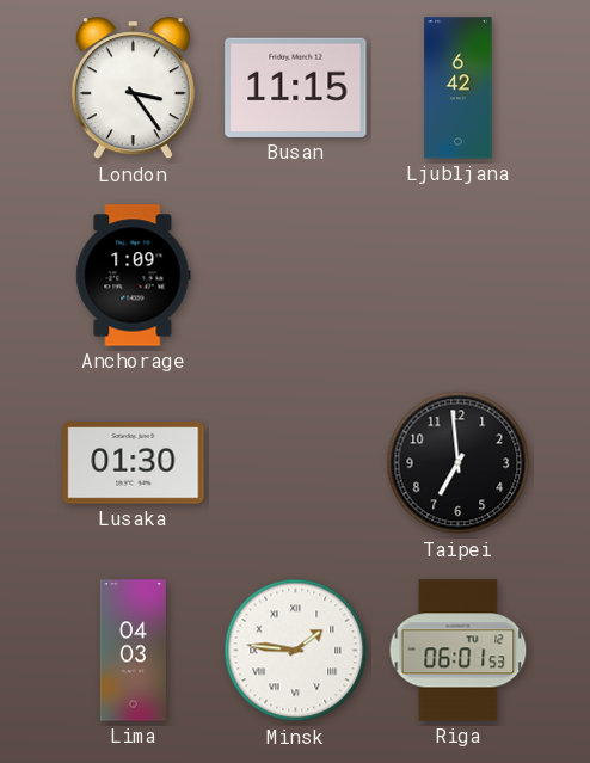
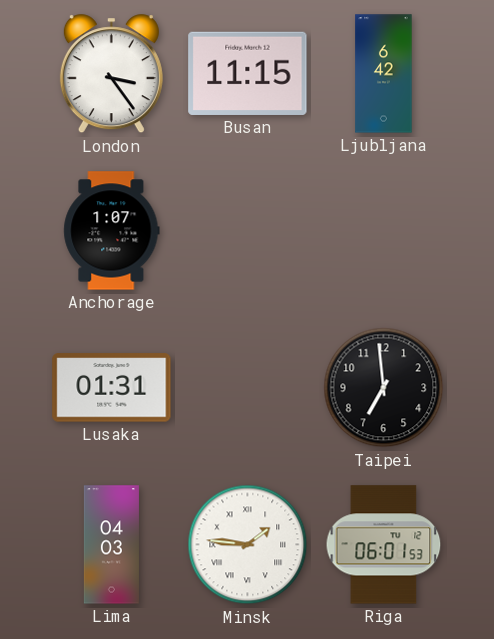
Anchorage: 1:09 -> 1:07
Lusaka: 01:30 -> 01:31
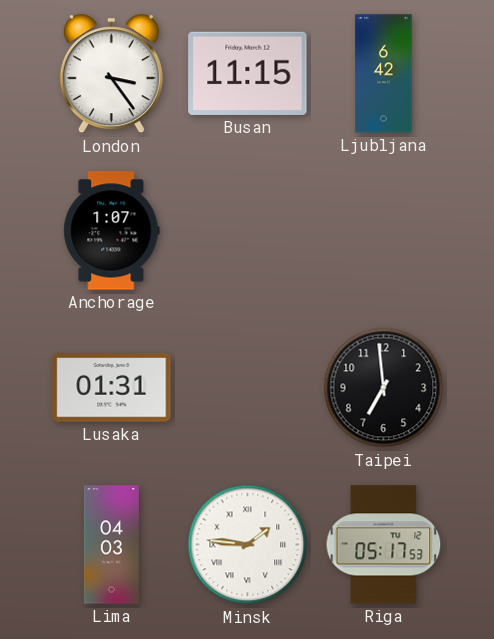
Riga: 06:01 -> 05:17
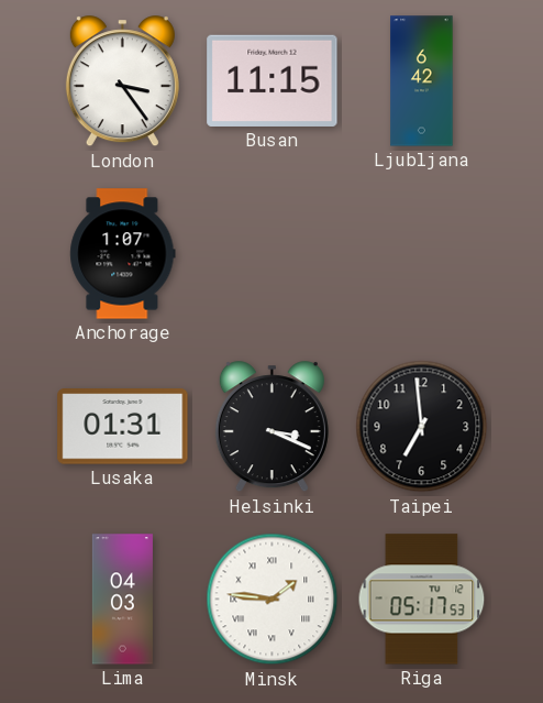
Helsinki: none -> 3:19
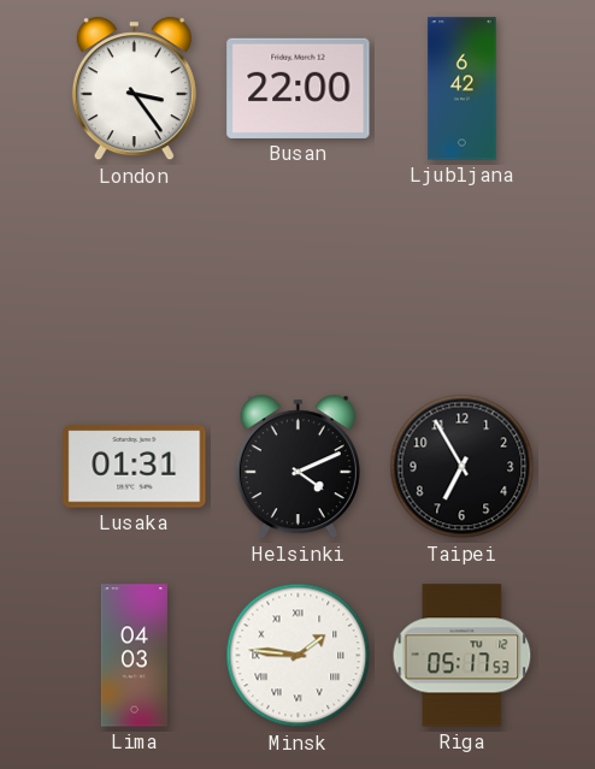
Busan: 11:15 -> 22:00
Anchorage: 1:07 -> none
Helsinki: 3:19 -> 4:11
Taipei: 6:59 -> 6:55
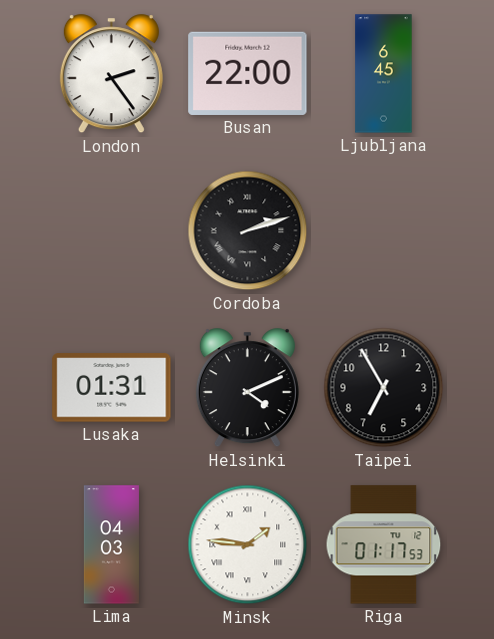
London: 3:24 -> 2:24
Ljubljana: 6:42 -> 6:45
Cordoba: none -> 2:12
Riga: 05:17 -> 01:17
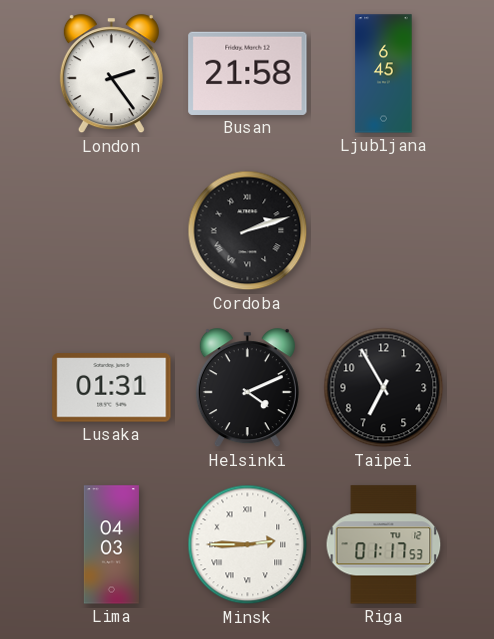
Busan: 22:00 -> 21:58
Minsk: 1:46 -> 2:45
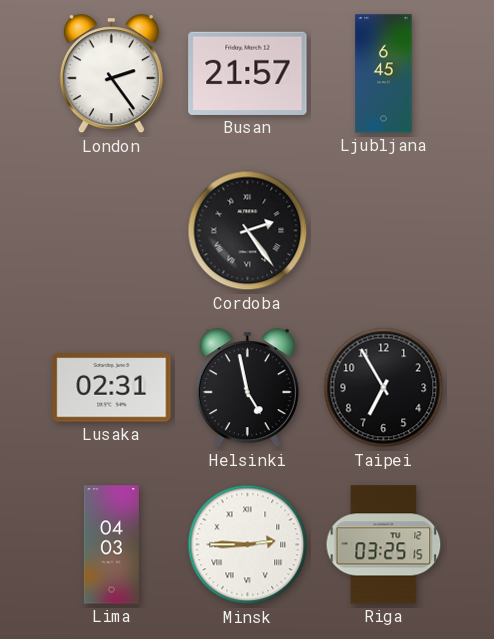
Busan: 21:58 -> 21:57
Cordoba: 2:12 -> 2:24
Lusaka: 01:31 -> 02:31
Helsinki: 4:11 -> 4:58
Riga: 01:17 -> 03:25
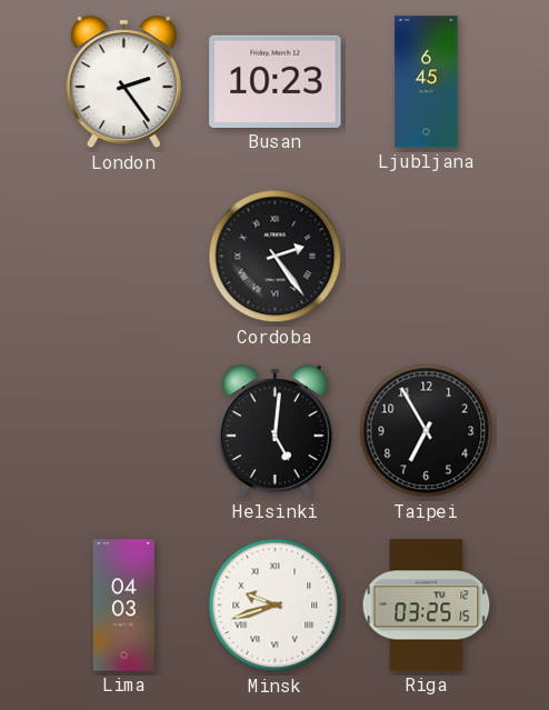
Busan: 21:57 -> 10:23
Lusaka: 02:31 -> none
Helsinki: 4:58 -> 5:01
Minsk: 2:45 -> 9:42
